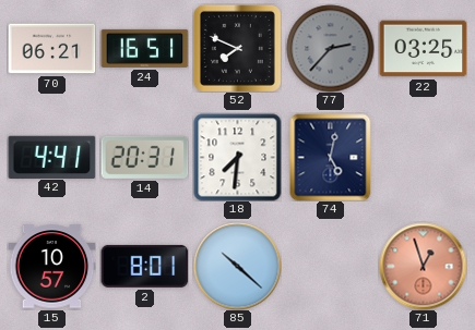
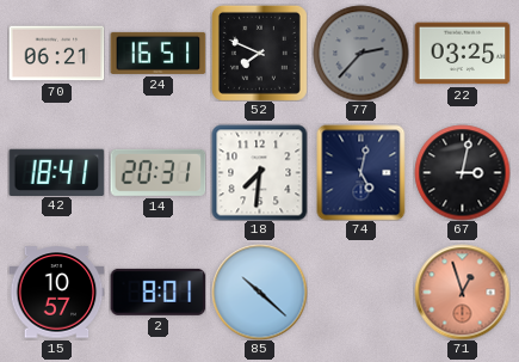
42: 4:41 -> 18:41
67: none -> 3:02
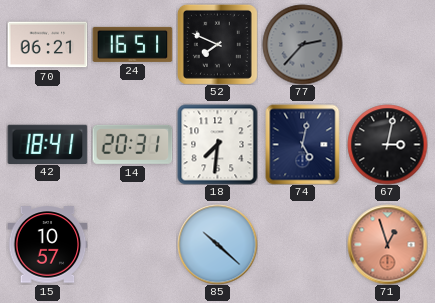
22: 03:25 -> none
2: 8:01 -> none
